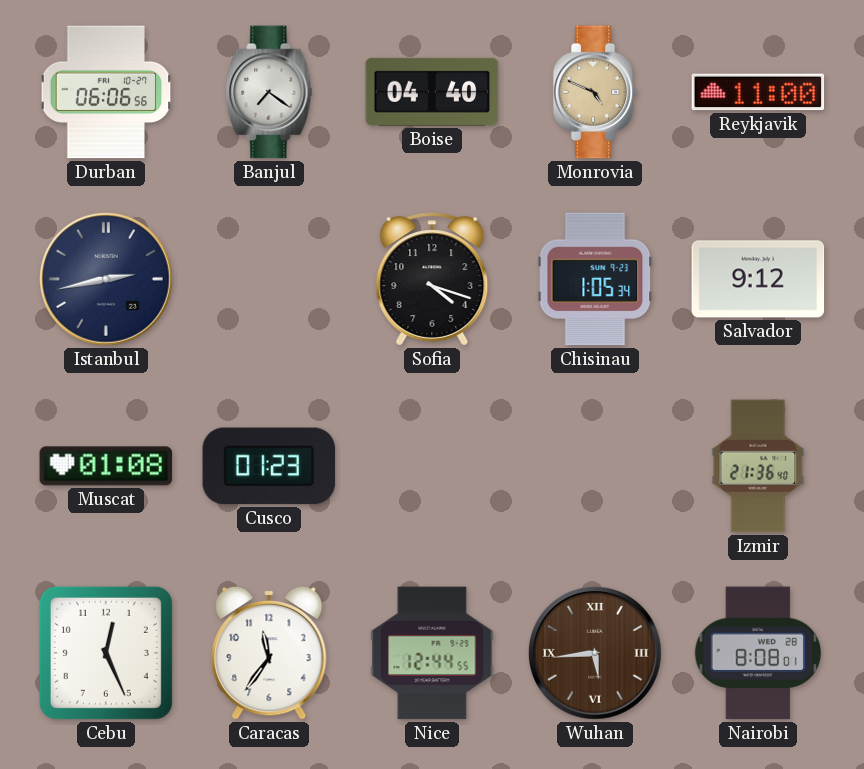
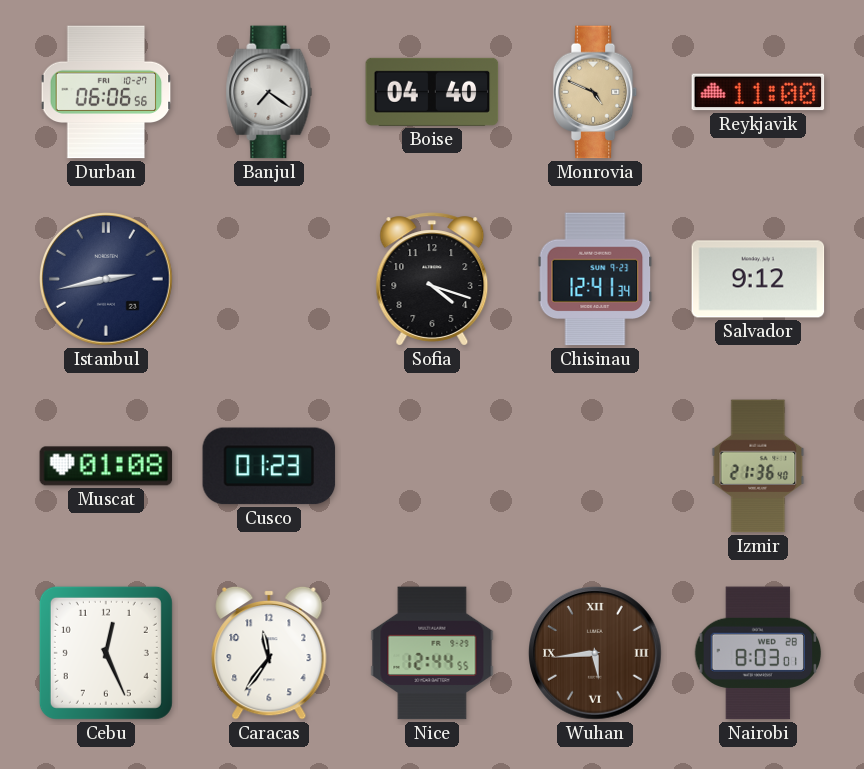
Chisinau: 1:05 -> 12:41
Nairobi: 8:08 -> 8:03
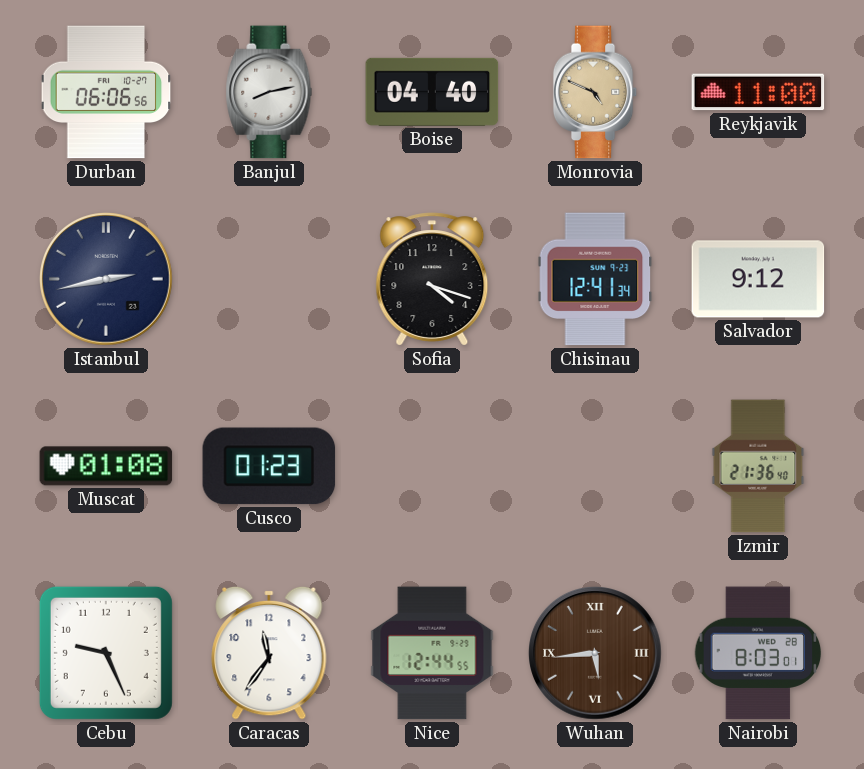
Banjul: 7:21 -> 8:13
Cebu: 12:26 -> 9:26
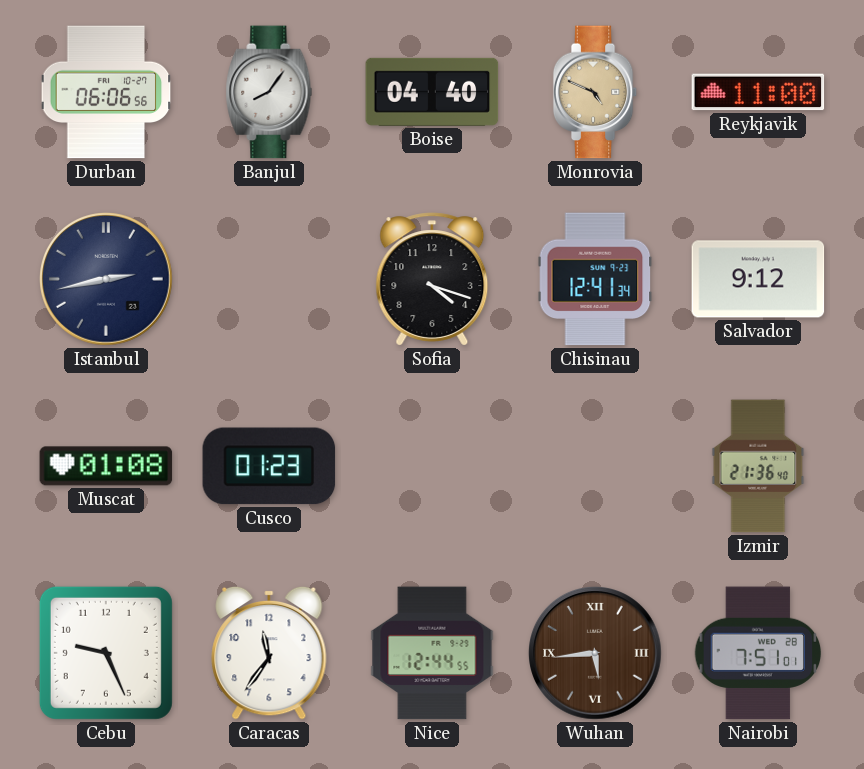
Banjul: 8:13 -> 8:06
Nairobi: 8:03 -> 7:51
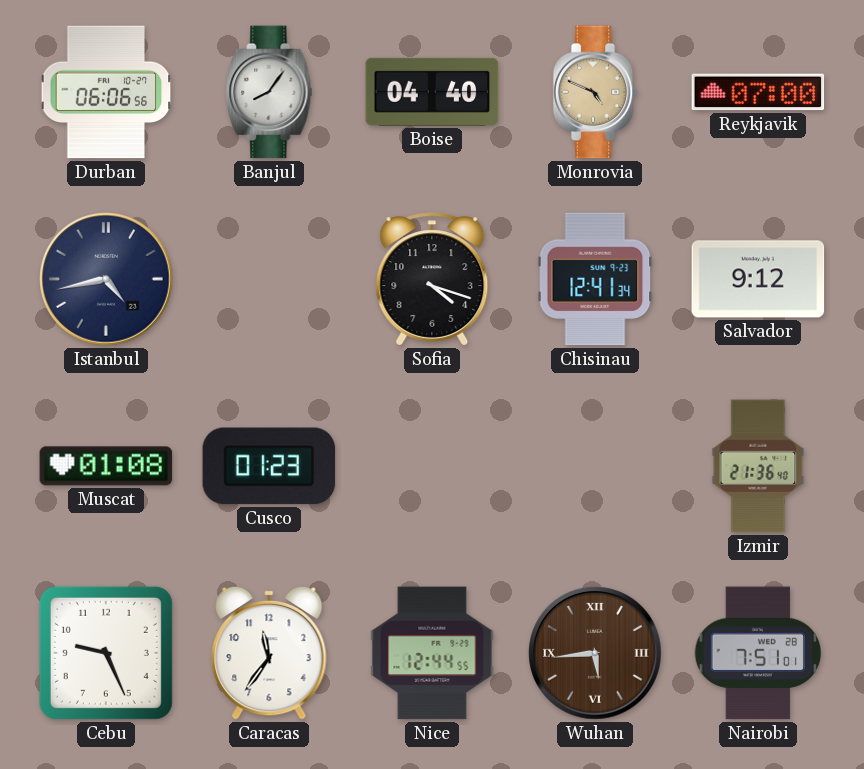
Reykjavik: 11:00 -> 07:00
Istanbul: 2:43 -> 4:43
